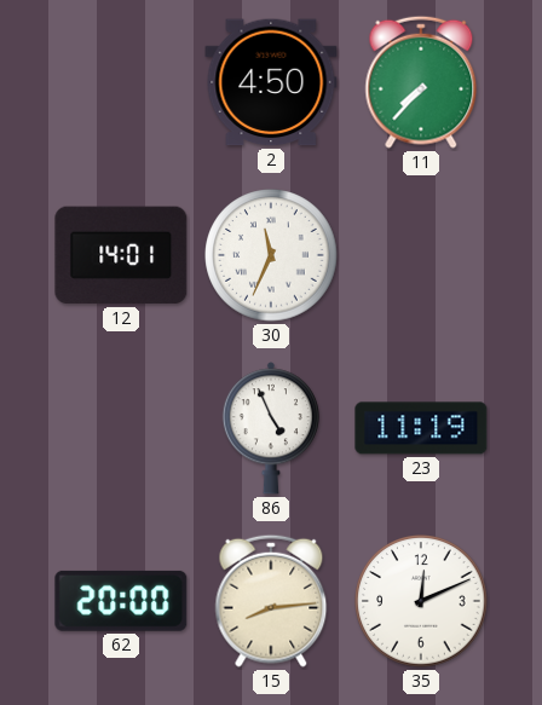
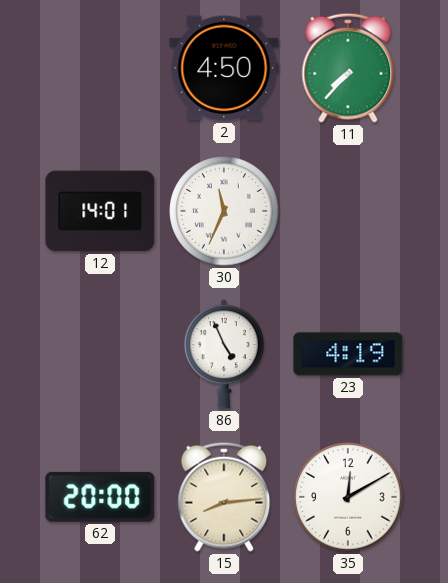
23: 11:19 -> 4:19
35: 12:11 -> 12:10
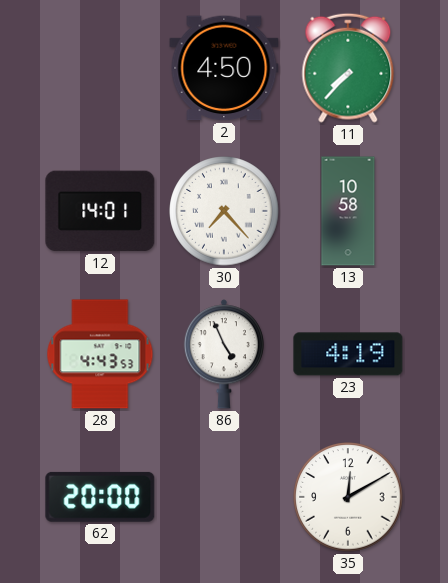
30: 11:34 -> 7:23
13: none -> 10:58
28: none -> 4:43
15: 8:14 -> none
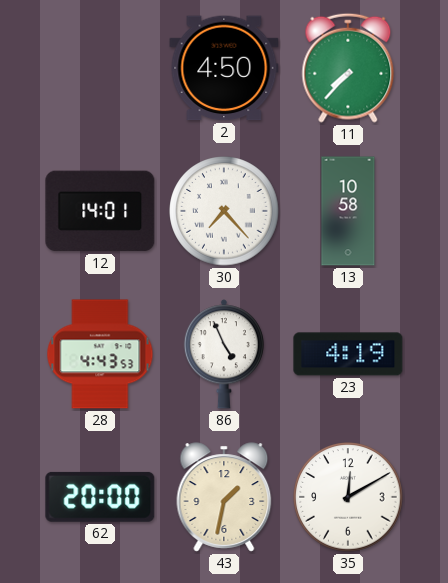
43: none -> 1:32
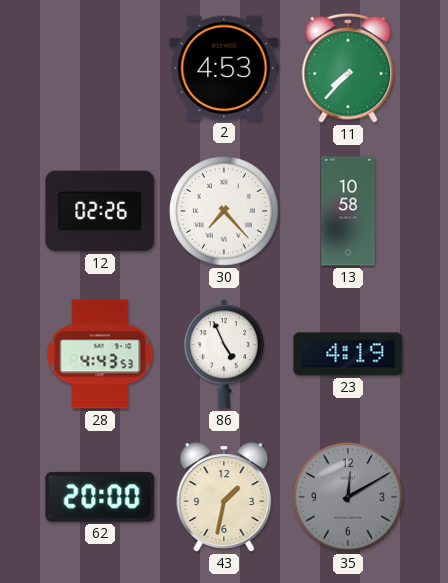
2: 4:50 -> 4:53
12: 14:01 -> 02:26
35 dial: white -> grey
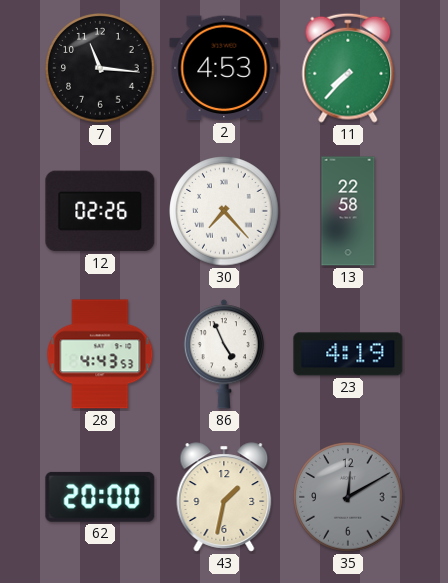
7: none -> 11:16
13: 10:58 -> 22:58
